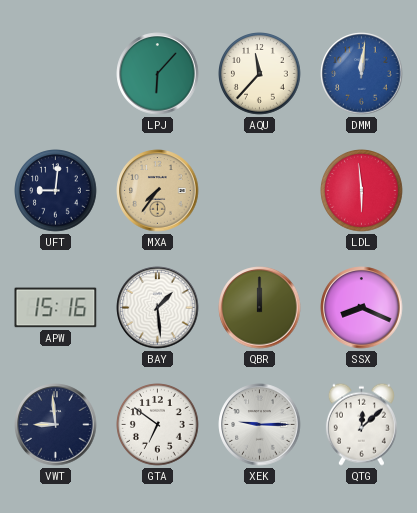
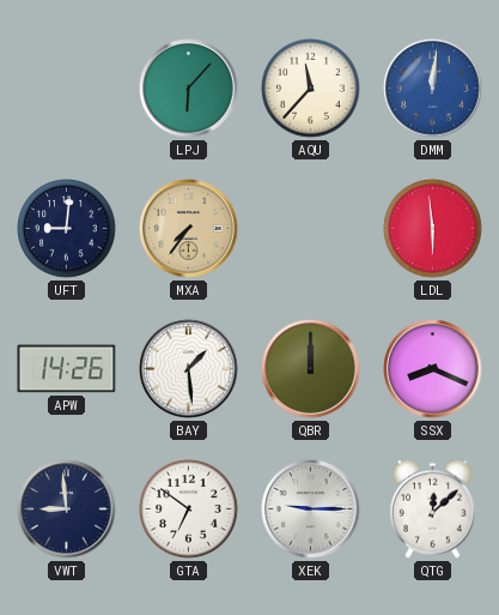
APW: 15:16 -> 14:26
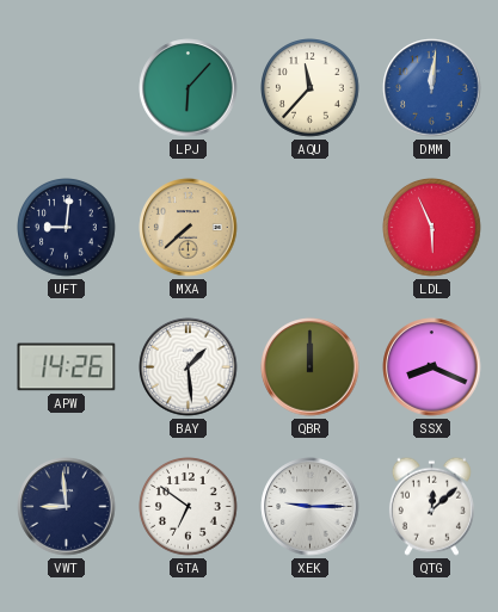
MXA: 7:36 -> 7:38
LDL: 5:59 -> 5:56
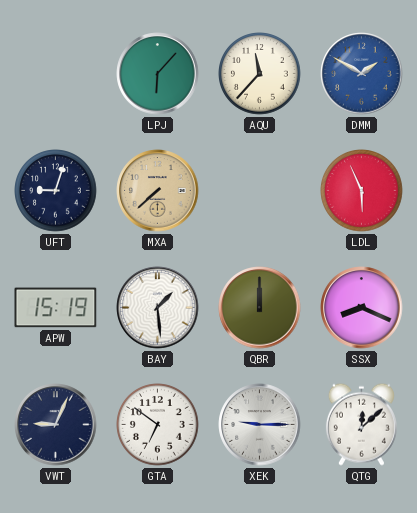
DMM: 12:01 -> 1:50
UFT: 9:01 -> 9:03
APW: 14:26 -> 15:19
VWT: 8:59 -> 9:04
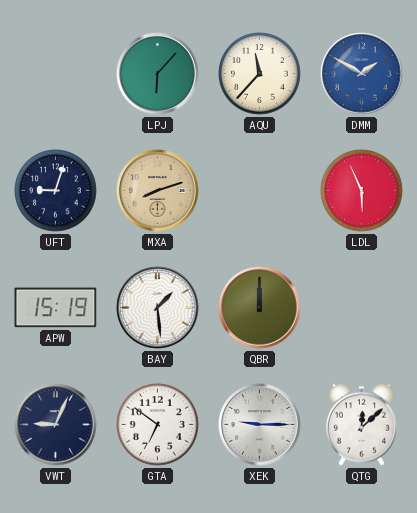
MXA: 7:38 -> 8:12
SSX: 8:19 -> none
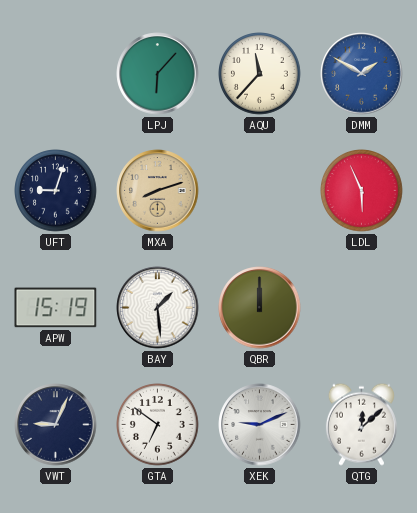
XEK: 9:15 -> 9:11
